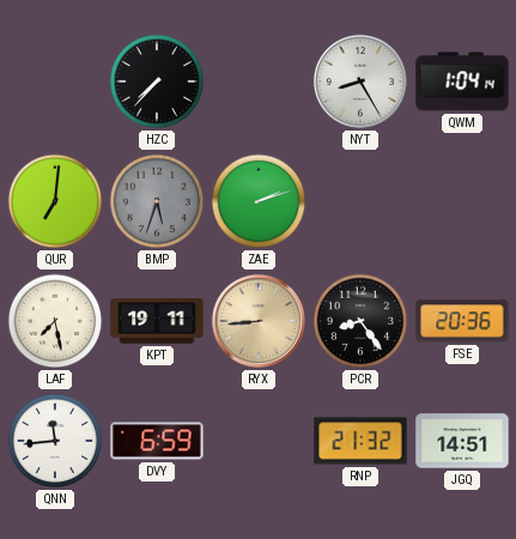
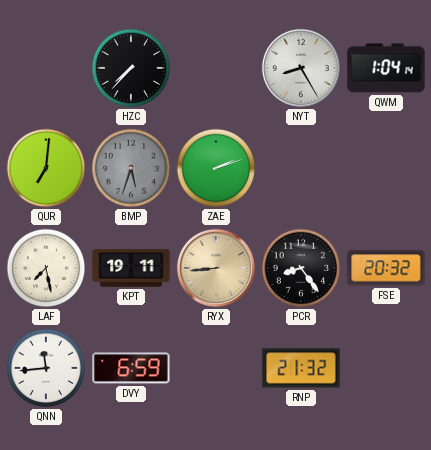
FSE: 20:36 -> 20:32
JGQ: 14:51 -> none
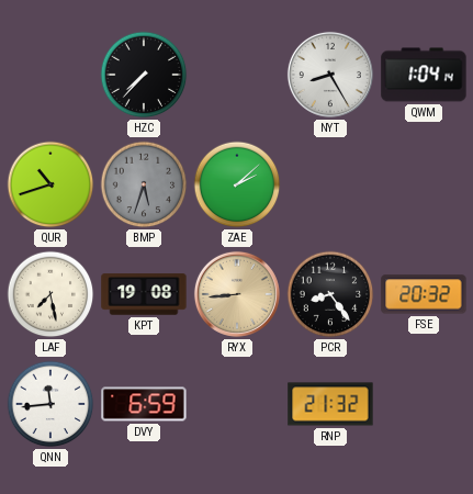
QUR: 7:01 -> 10:42
ZAE: 2:12 -> 2:08
KPT: 19:11 -> 19:08
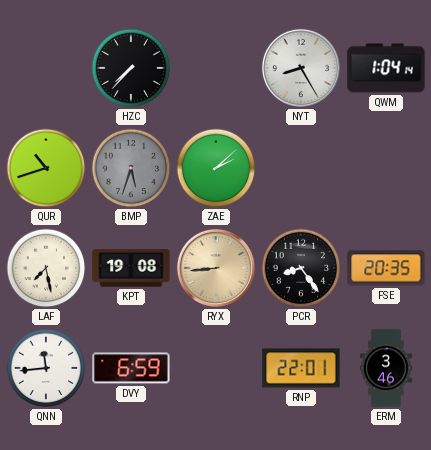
FSE: 20:32 -> 20:35
RNP: 21:32 -> 22:01
ERM: none -> 3:46
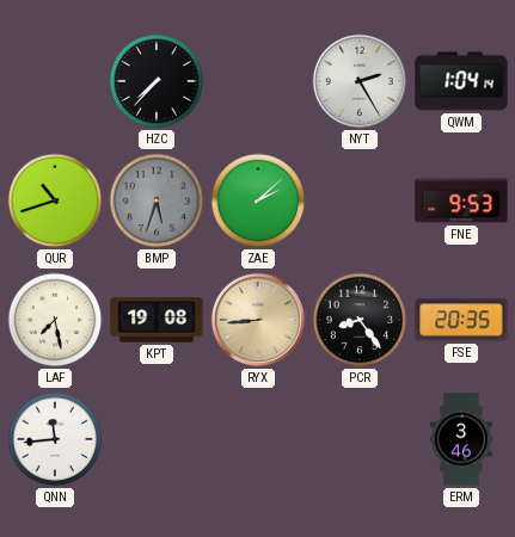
NYT: 8:25 -> 2:25
FNE: none -> 9:53
DVY: 6:59 -> none
RNP: 22:01 -> none
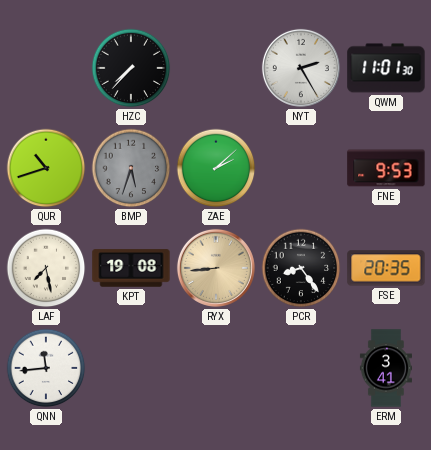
QWM: 1:04 -> 11:01
ERM: 3:46 -> 3:41
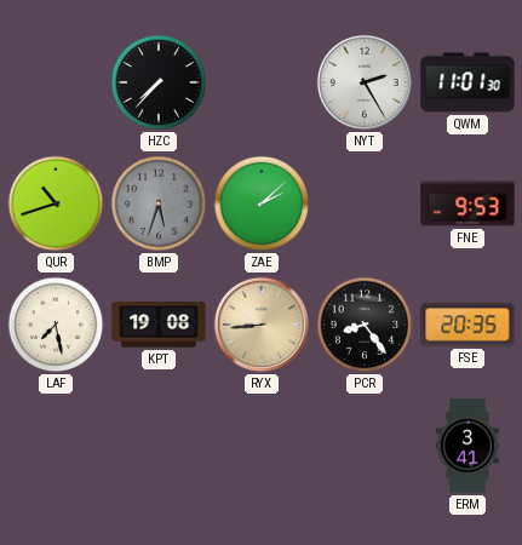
QNN: 11:44 -> none
